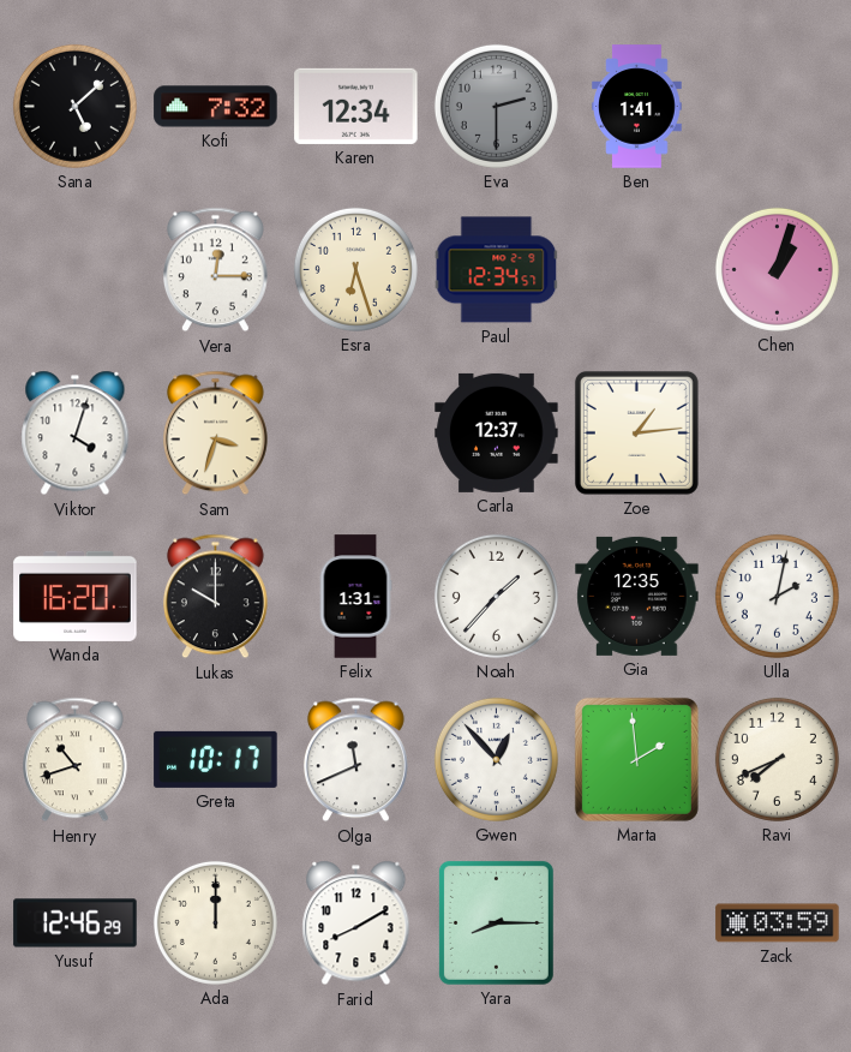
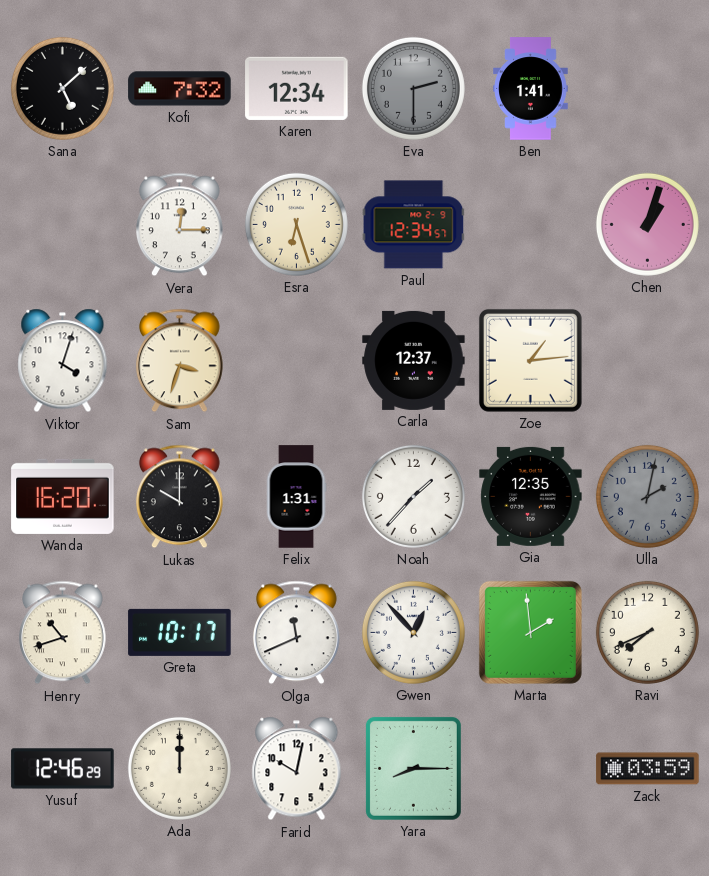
Ulla dial: white -> grey
Farid: 8:10 -> 10:02
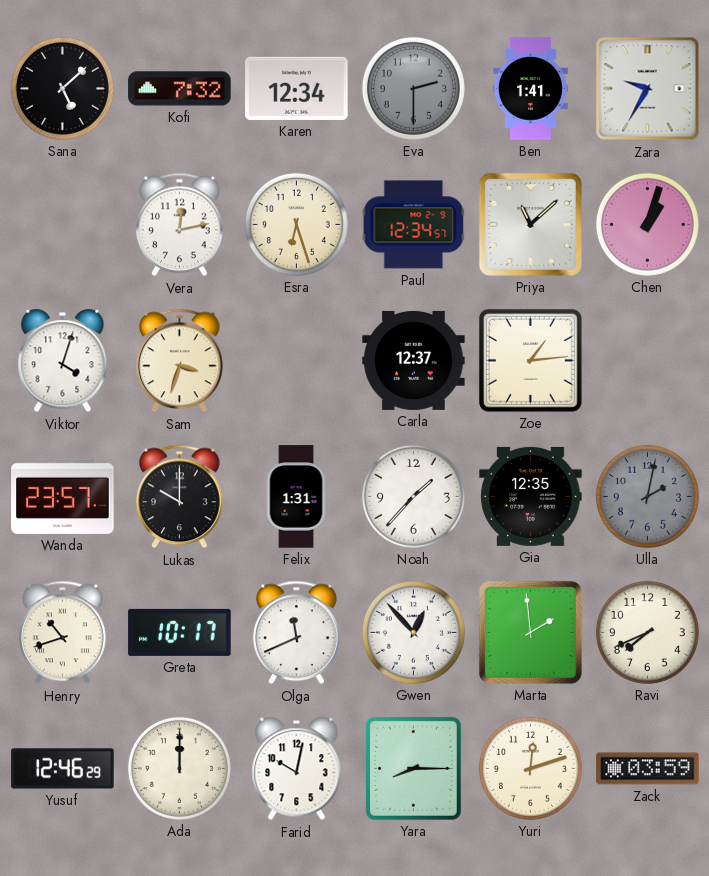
Zara: none -> 9:35
Vera: 12:15 -> 12:13
Priya: none -> 11:08
Wanda: 16:20 -> 23:57
Yuri: none -> 12:12
